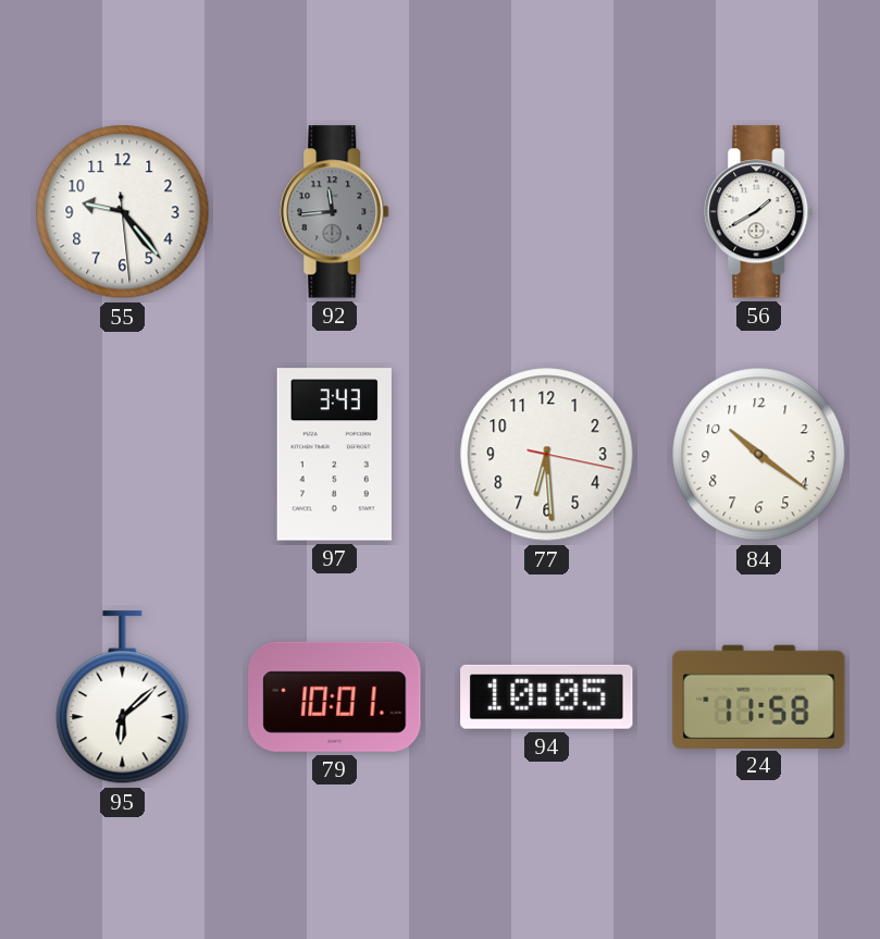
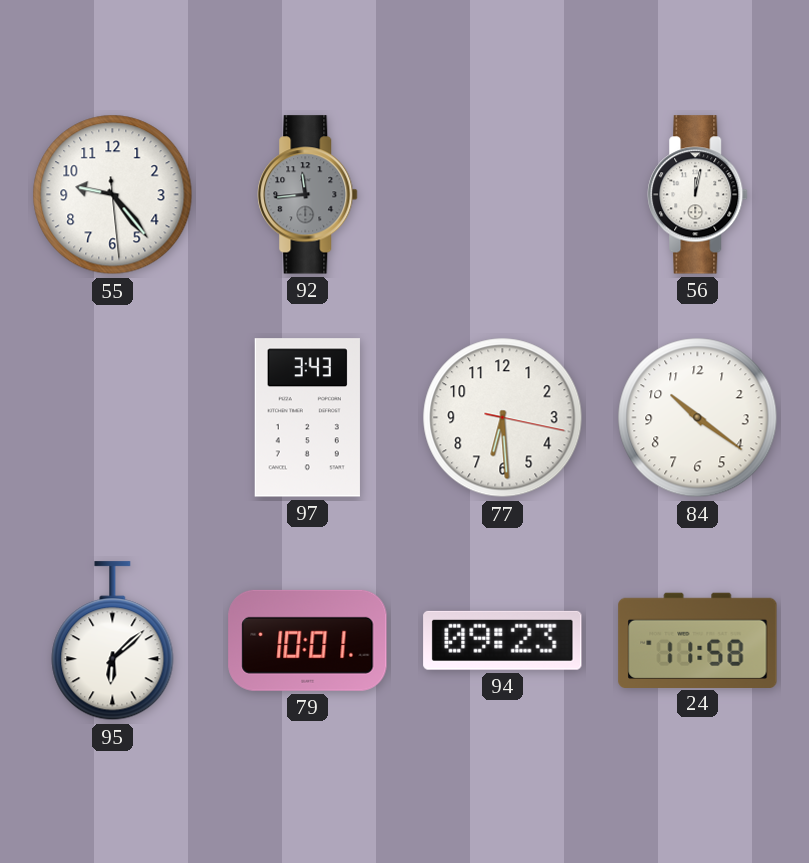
56: 1:40 -> 12:02
94: 10:05 -> 09:23
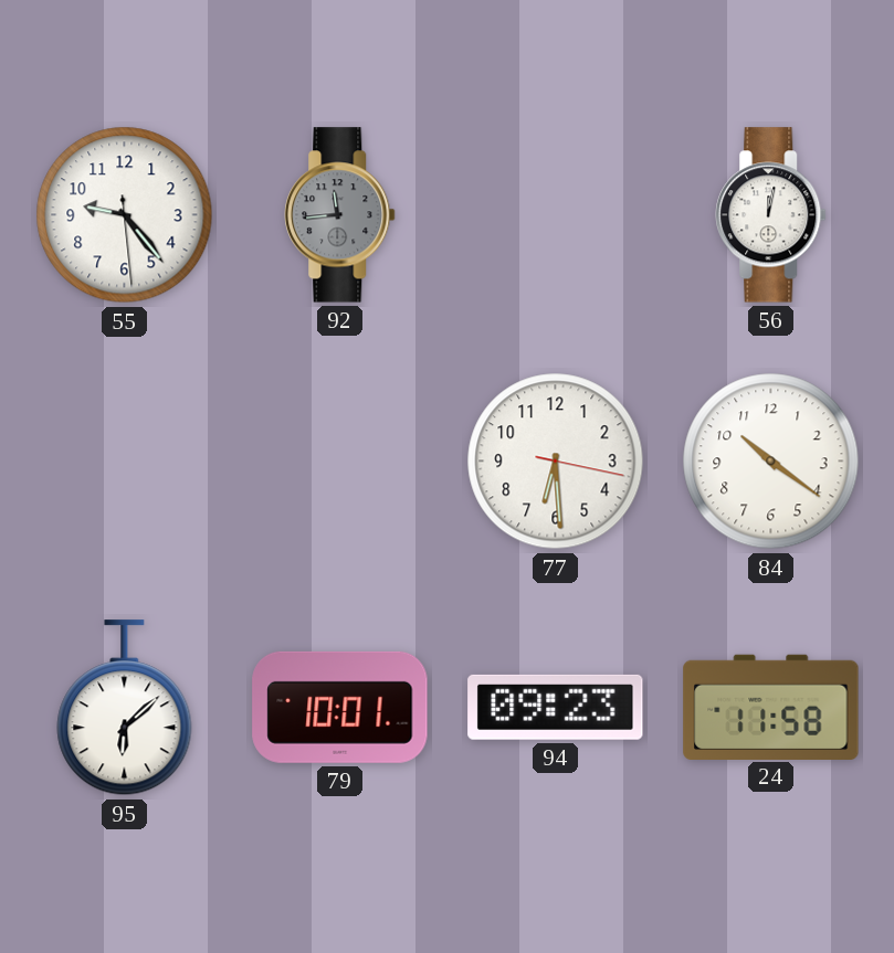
97: 3:43 -> none
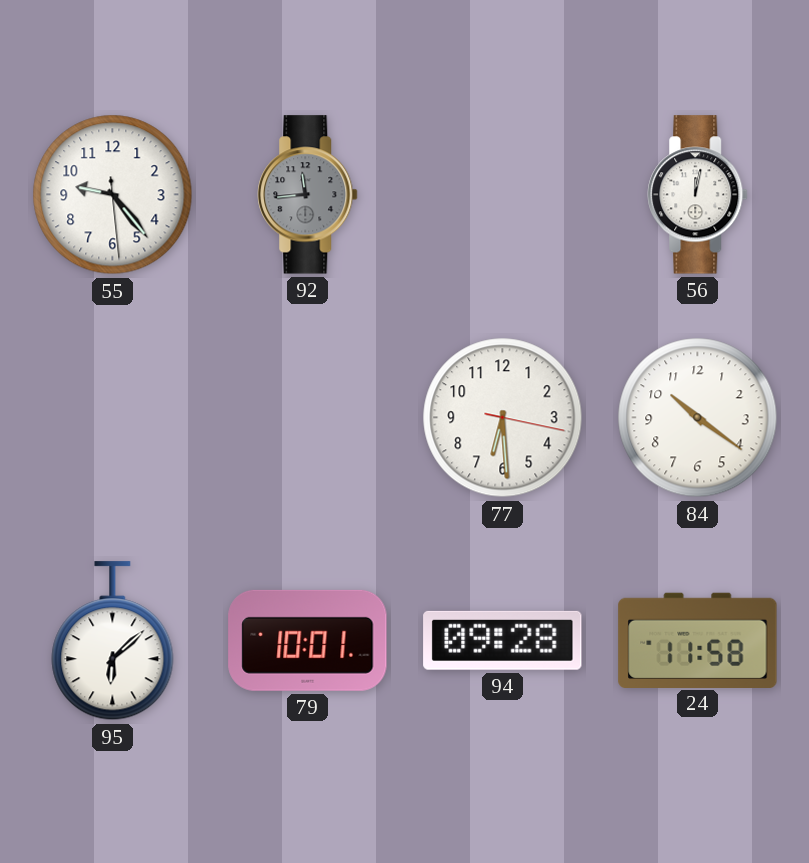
94: 09:23 -> 09:28
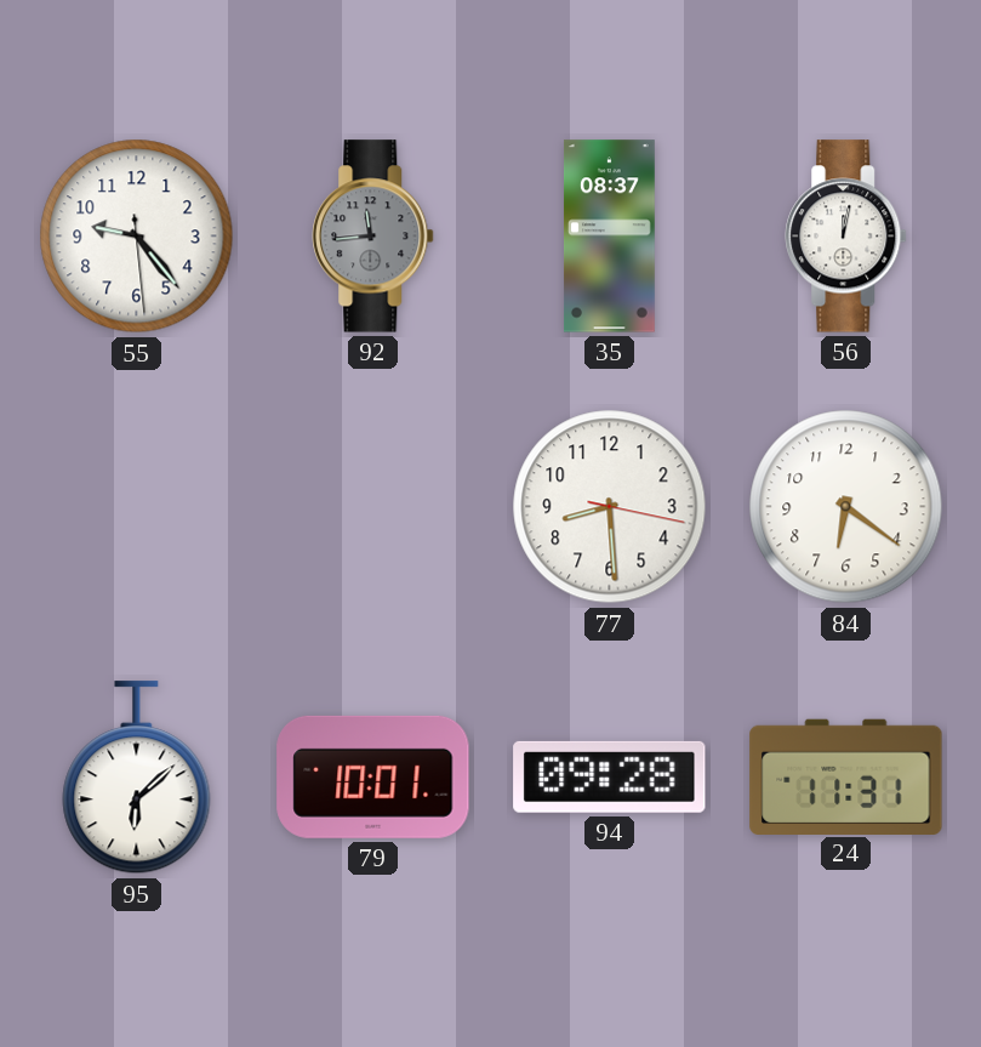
35: none -> 08:37
77: 6:29 -> 8:29
84: 10:21 -> 6:21
24: 11:58 -> 11:31
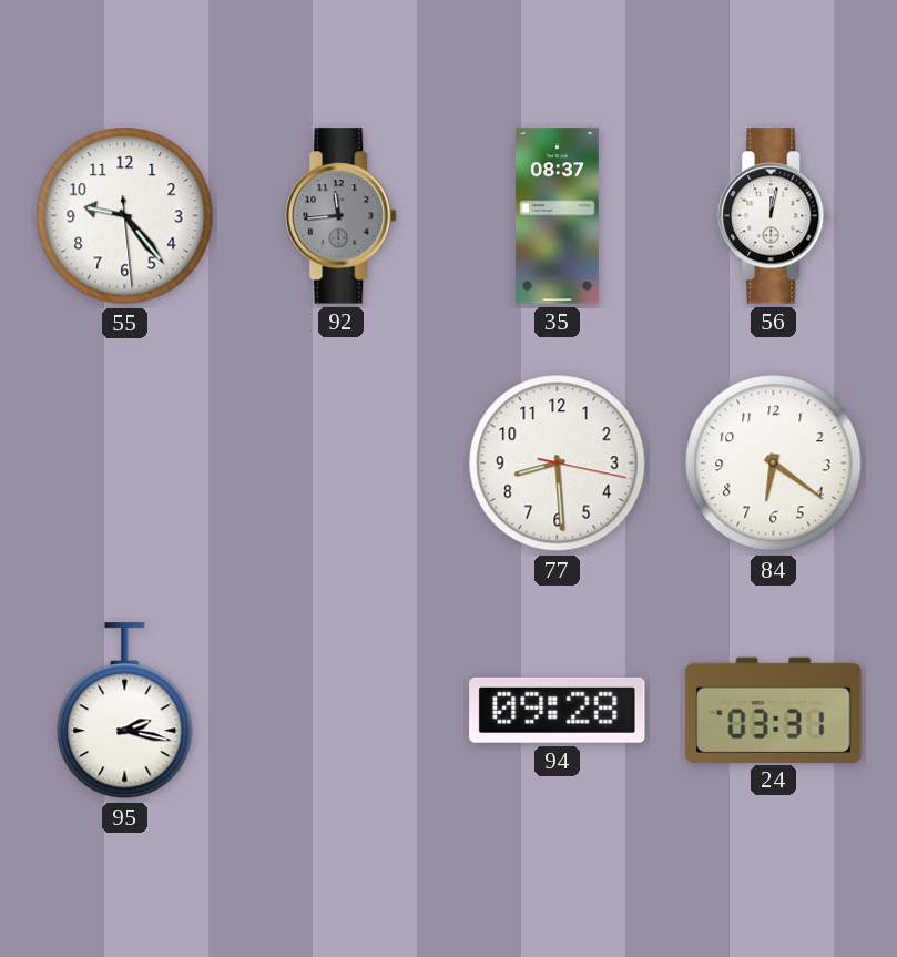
95: 6:08 -> 2:17
79: 10:01 -> none
24: 11:31 -> 03:31
